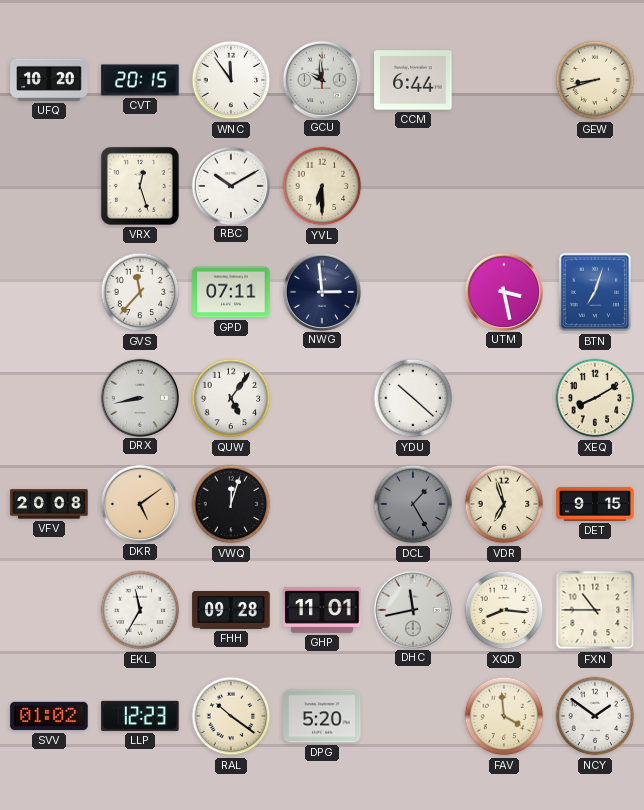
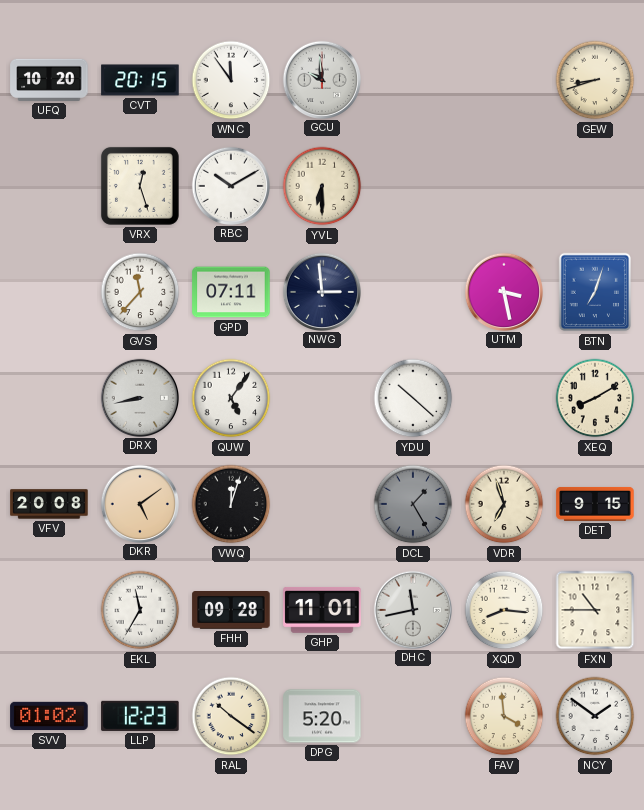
CCM: 6:44 -> none
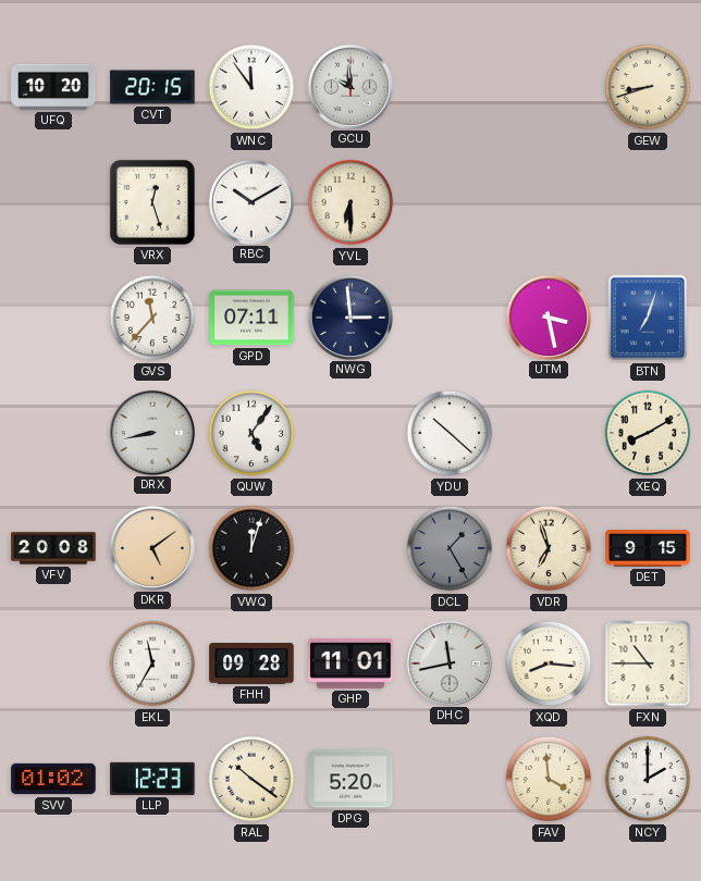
NCY: 1:51 -> 2:00
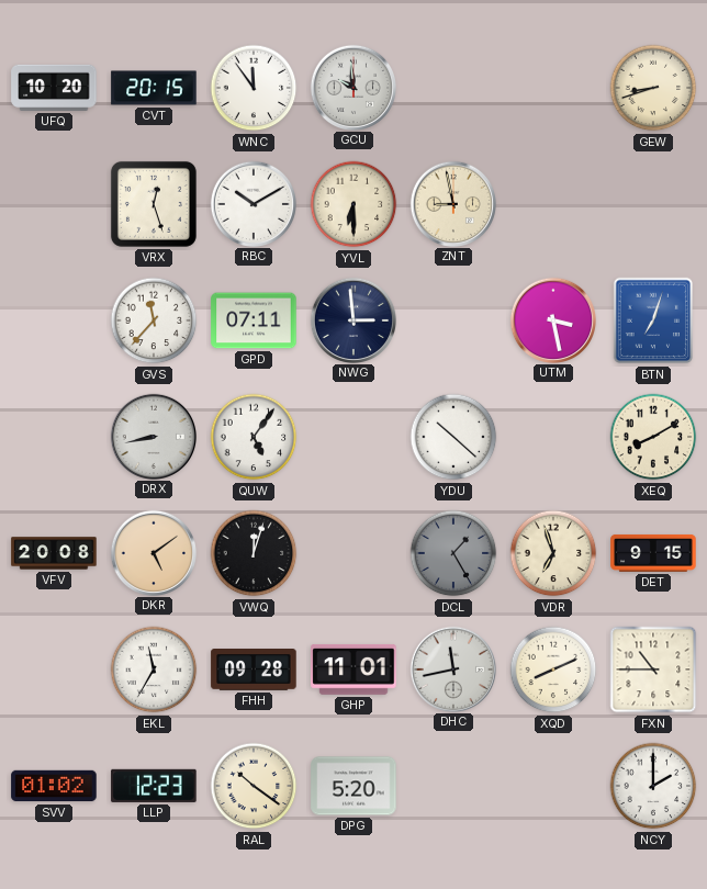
ZNT: none -> 8:58
XQD: 8:16 -> 8:11
FAV: 3:59 -> none
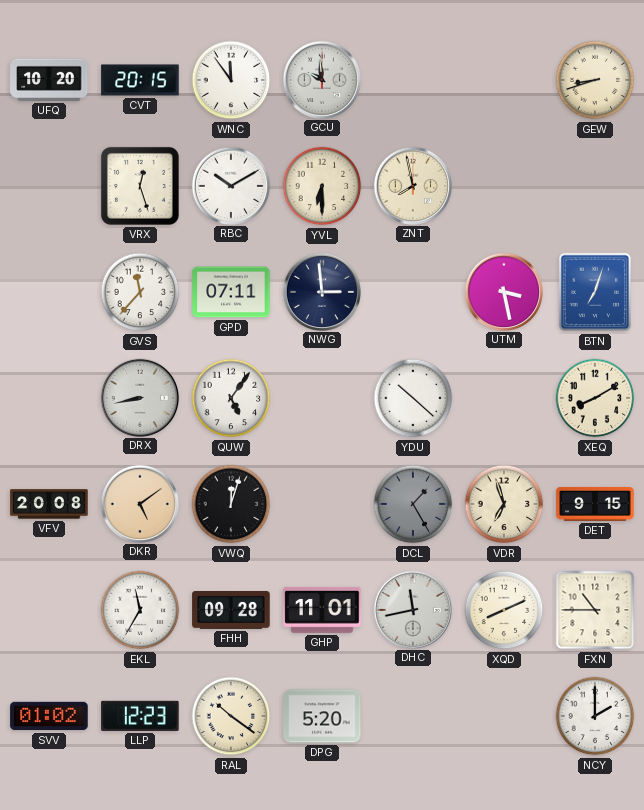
ZNT: 8:58 -> 7:58
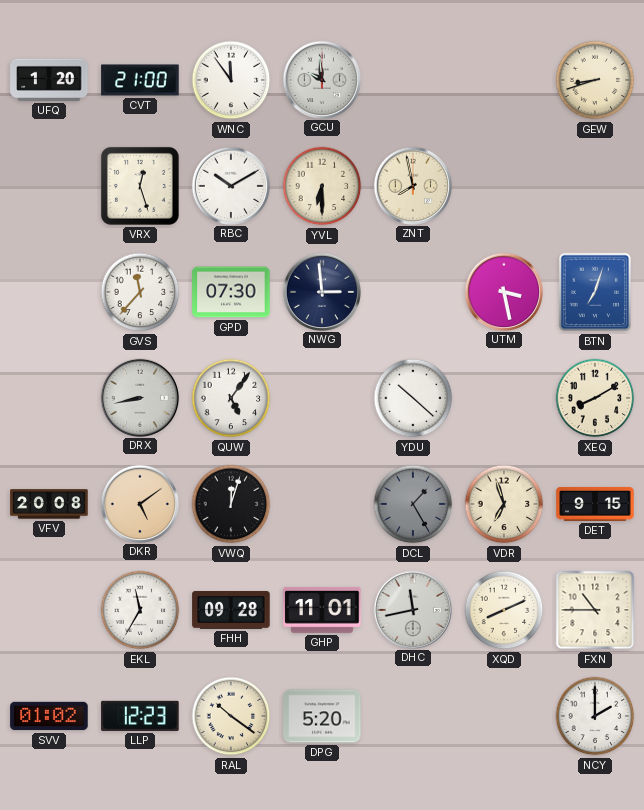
UFQ: 10:20 -> 1:20
CVT: 20:15 -> 21:00
GPD: 07:11 -> 07:30
